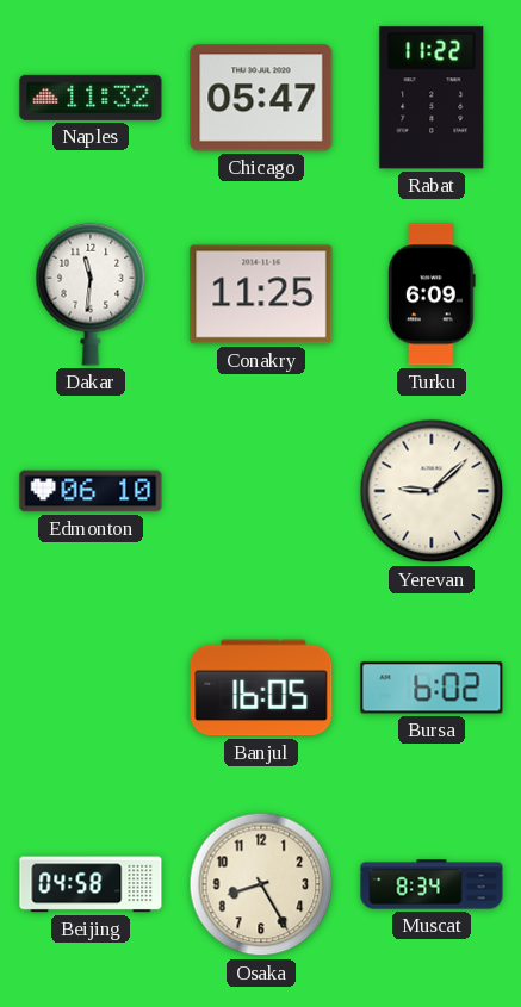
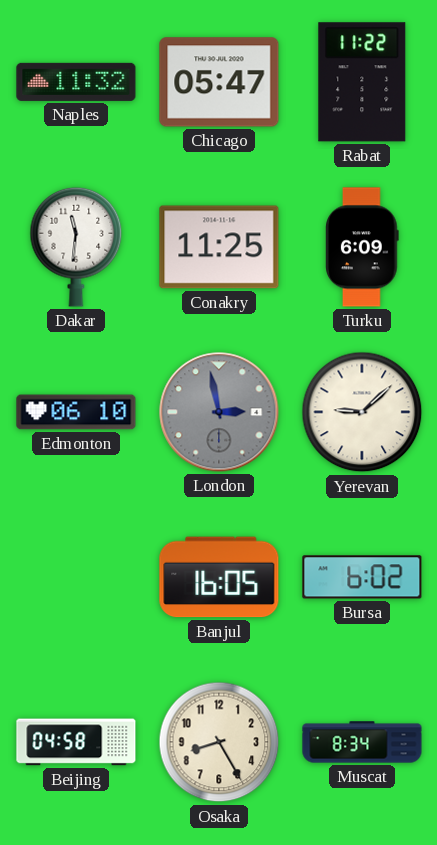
London: none -> 2:58
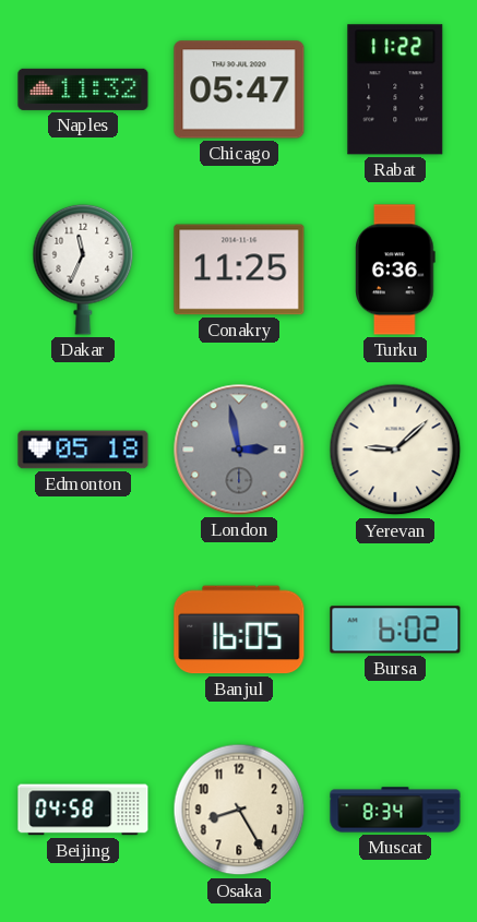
Dakar: 11:31 -> 11:34
Turku: 6:09 -> 6:36
Edmonton: 06:10 -> 05:18
